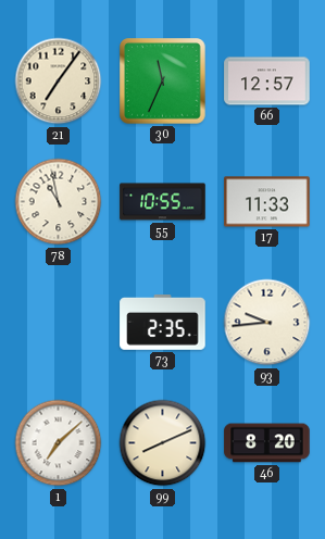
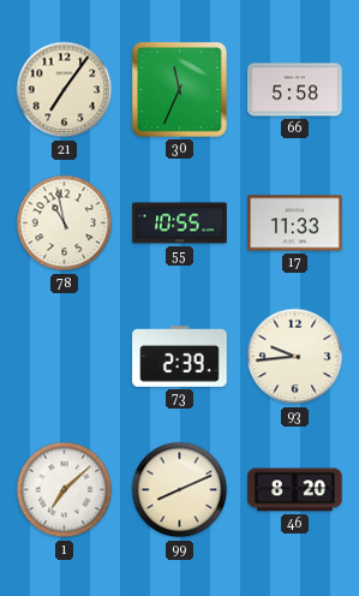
66: 12:57 -> 5:58
73: 2:35 -> 2:39
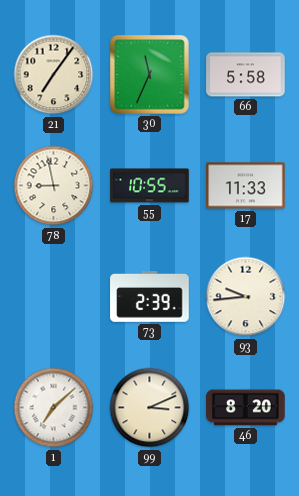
78: 10:58 -> 8:58
99: 8:11 -> 3:11
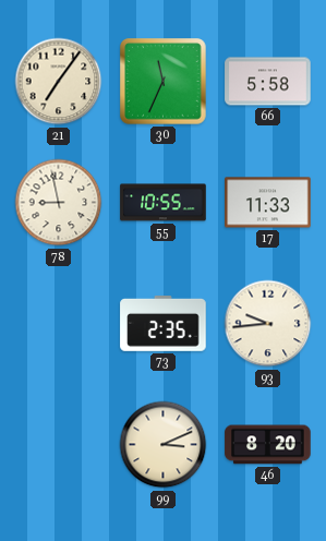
73: 2:39 -> 2:35
1: 7:08 -> none
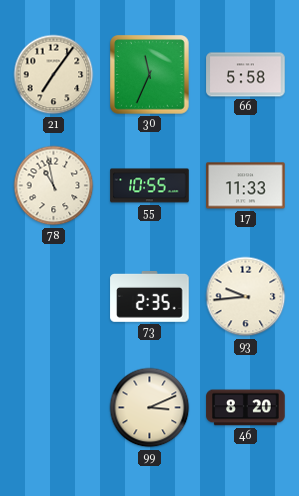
78: 8:58 -> 10:58
